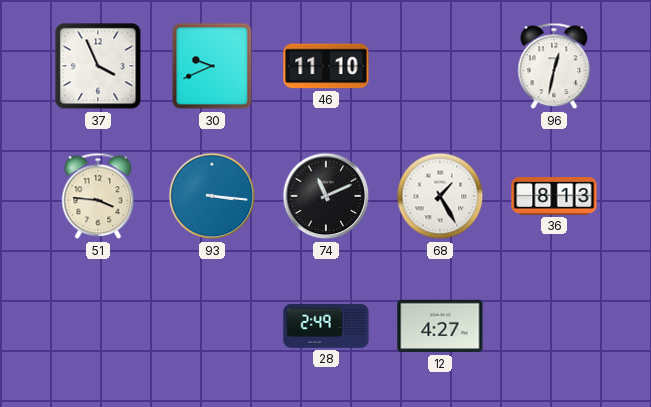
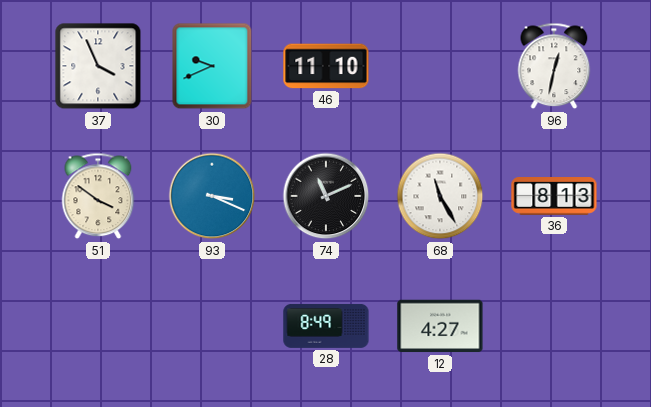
51: 3:46 -> 3:51
93: 3:16 -> 3:19
68: 1:25 -> 11:25
28: 2:49 -> 8:49
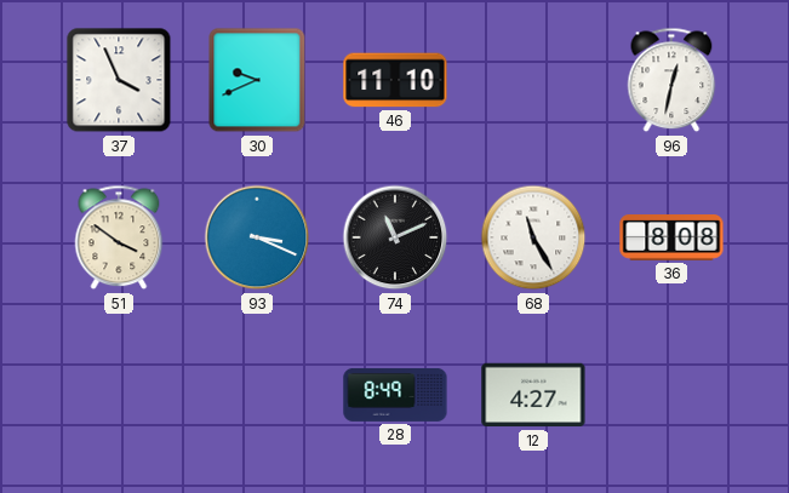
36: 8:13 -> 8:08
